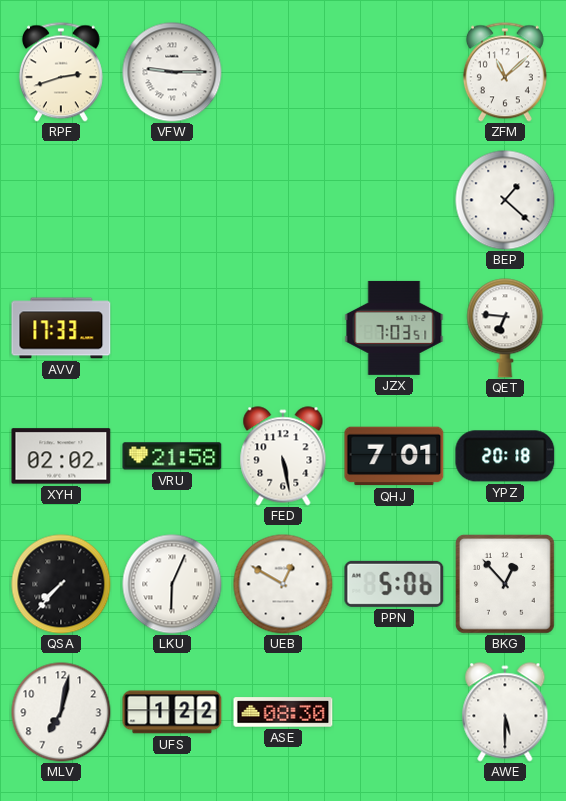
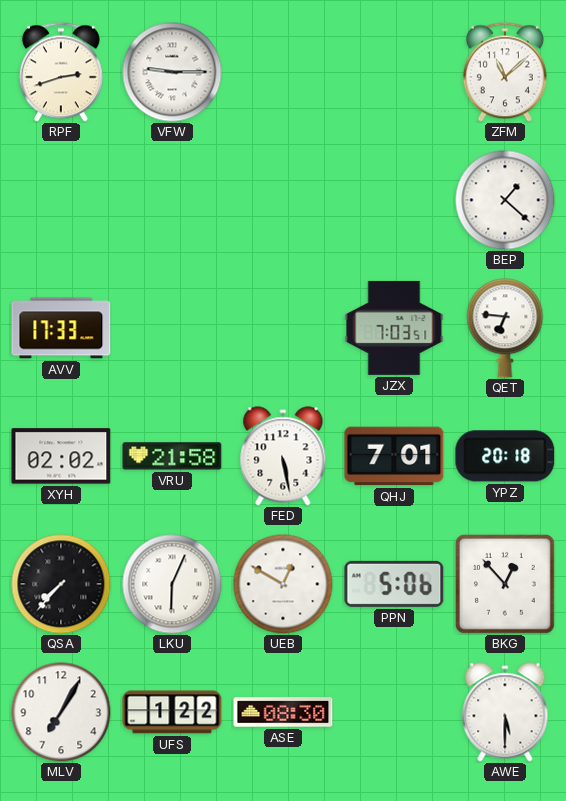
MLV: 7:02 -> 7:05
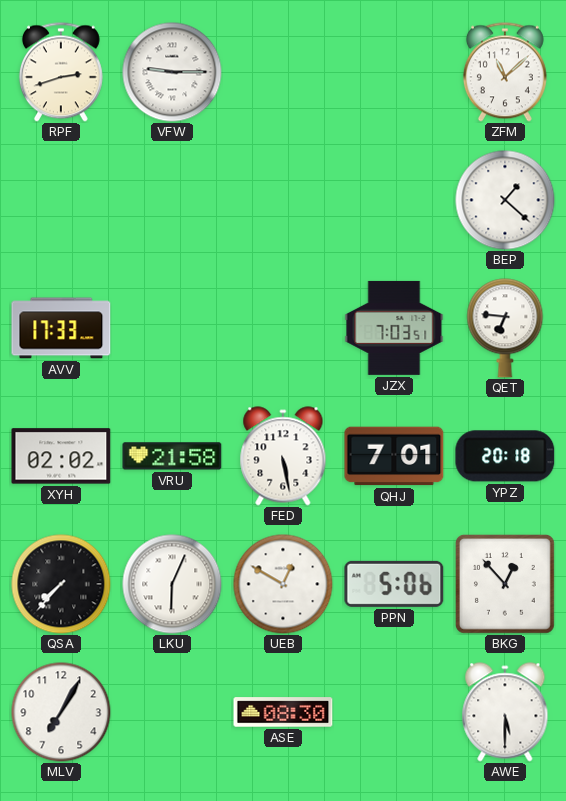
UFS: 1:22 -> none
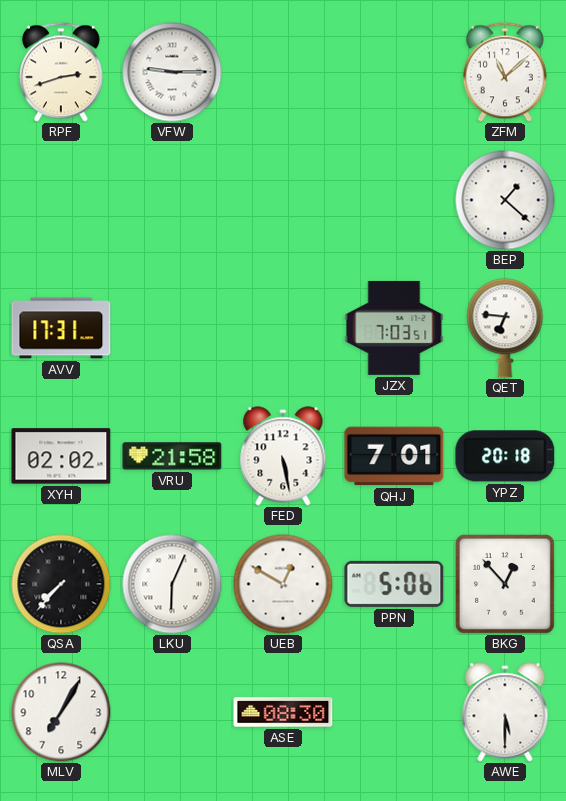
AVV: 17:33 -> 17:31
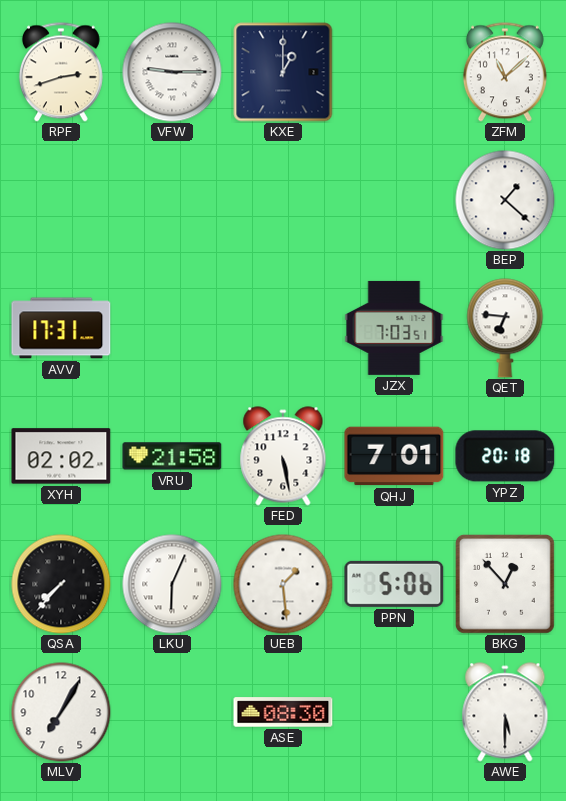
KXE: none -> 1:00
UEB: 12:50 -> 1:29
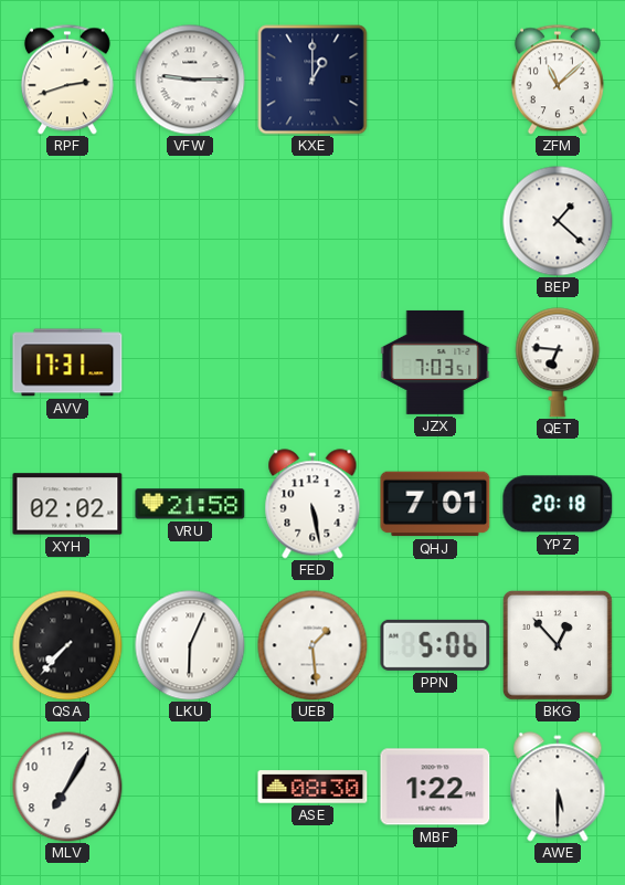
MBF: none -> 1:22
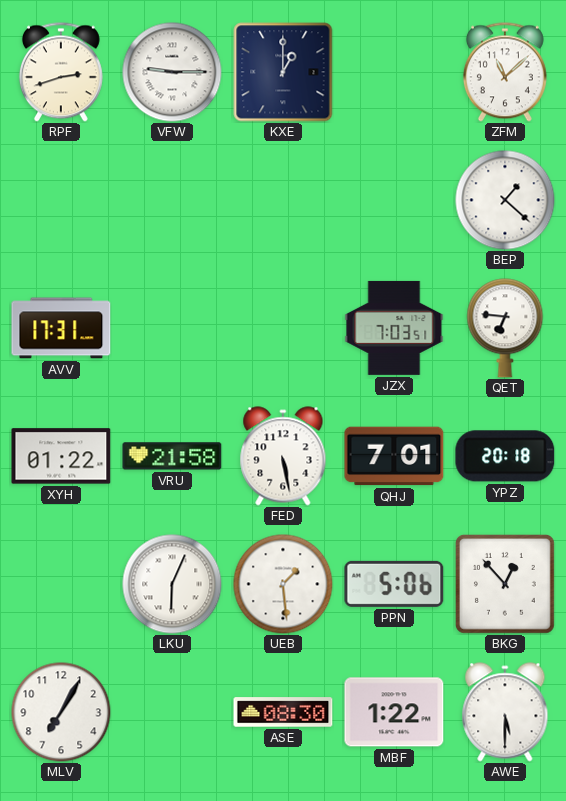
XYH: 02:02 -> 01:22
QSA: 7:37 -> none
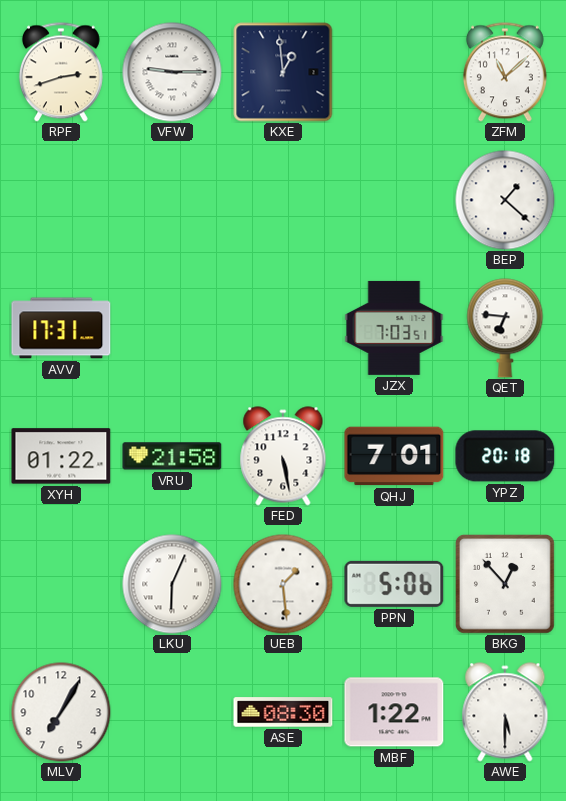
KXE: 1:00 -> 12:59
